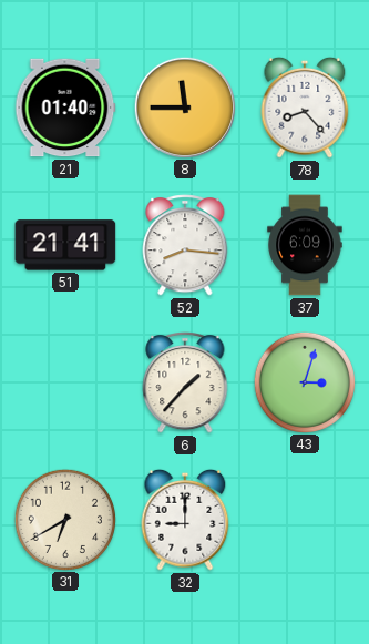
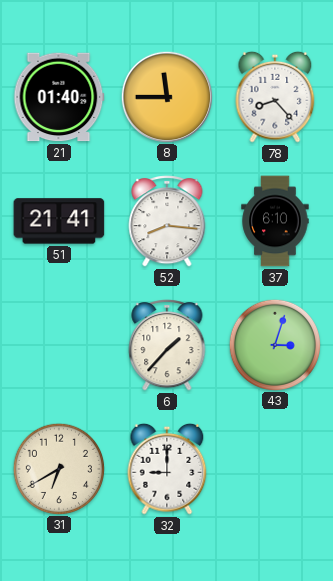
37: 6:09 -> 6:10
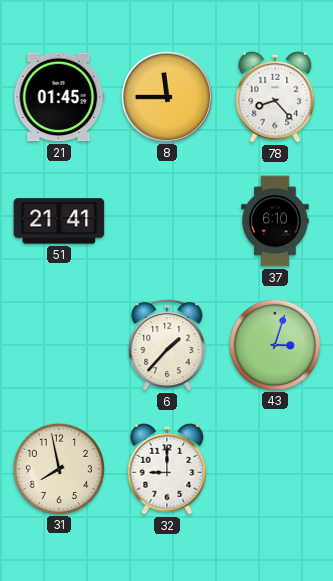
21: 01:40 -> 01:45
52: 8:16 -> none
31: 6:40 -> 7:58
